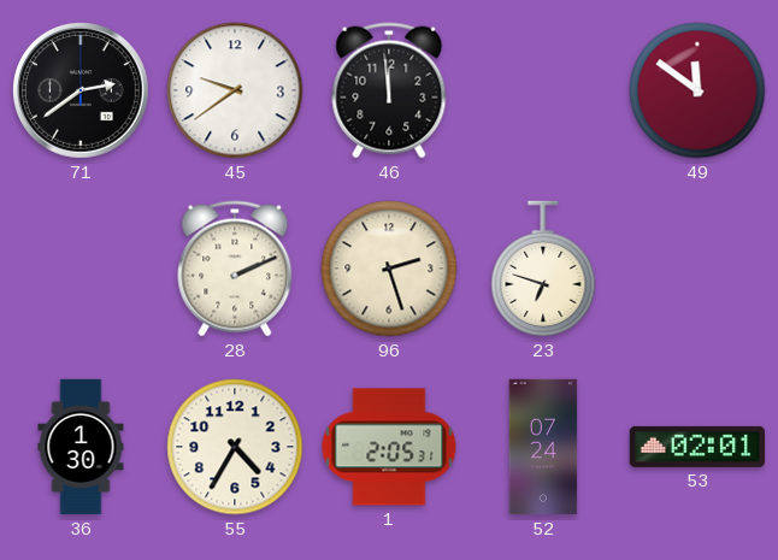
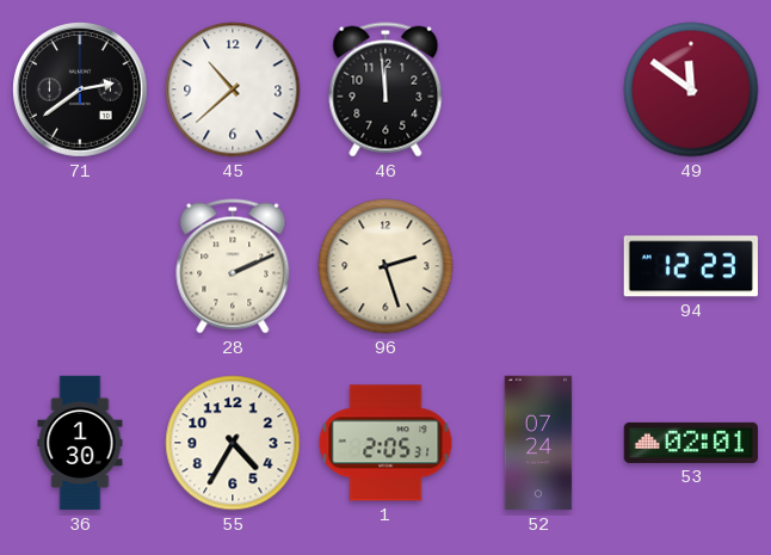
45: 9:39 -> 10:38
23: 6:48 -> none
94: none -> 12:23
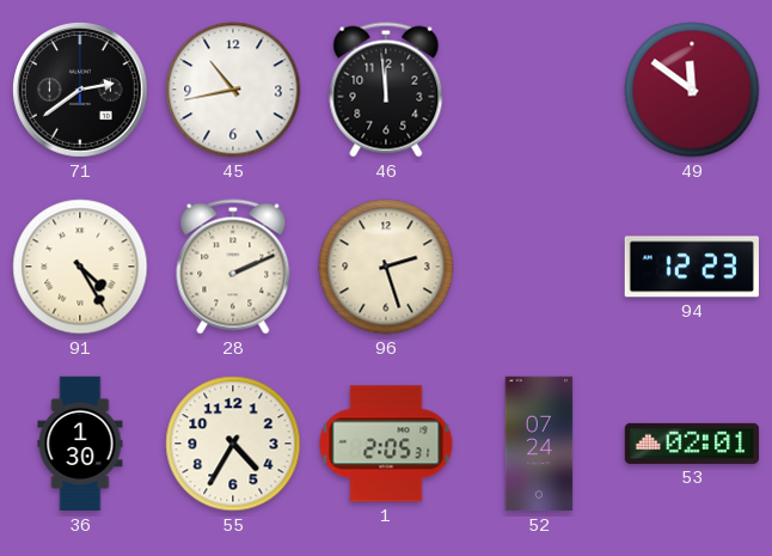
45: 10:38 -> 10:43
91: none -> 4:25
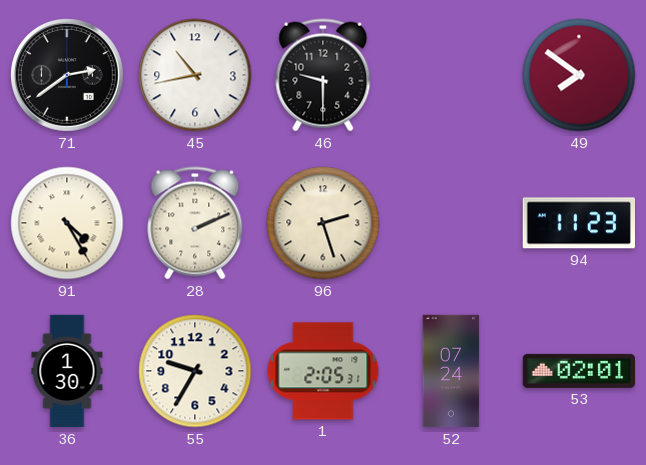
46: 11:59 -> 9:30
49: 11:51 -> 7:51
94: 12:23 -> 11:23
55: 4:35 -> 9:35
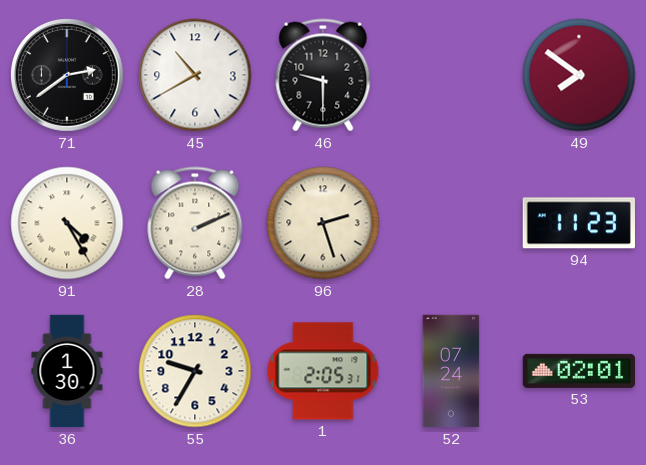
45: 10:43 -> 10:40
